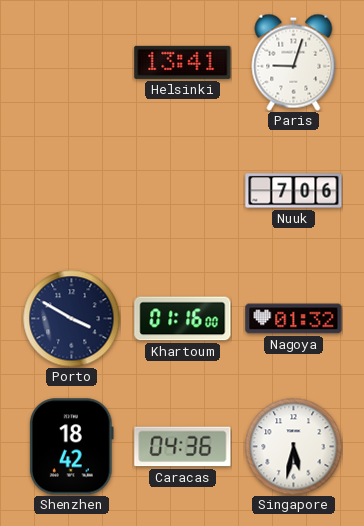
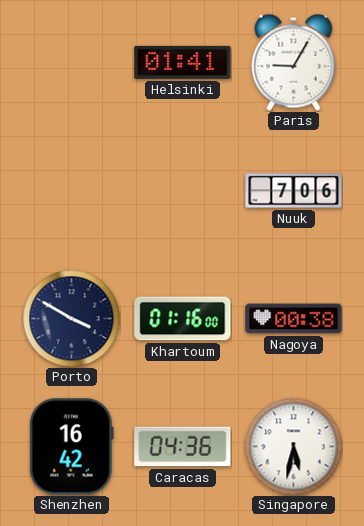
Helsinki: 13:41 -> 01:41
Paris: 9:03 -> 9:05
Nagoya: 01:32 -> 00:38
Shenzhen: 18:42 -> 16:42
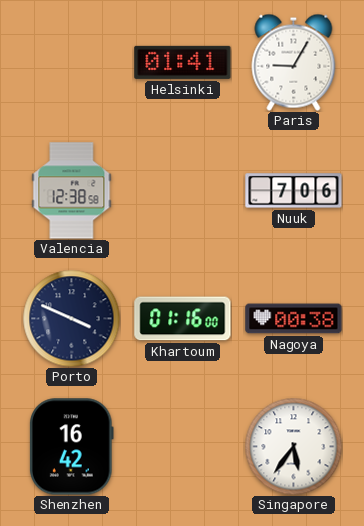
Valencia: none -> 12:38
Porto: 3:50 -> 3:49
Caracas: 04:36 -> none
Singapore: 5:32 -> 5:36
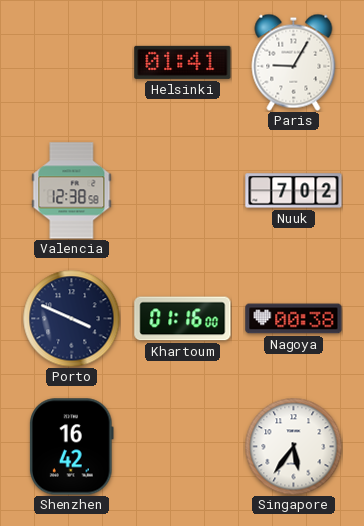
Nuuk: 7:06 -> 7:02
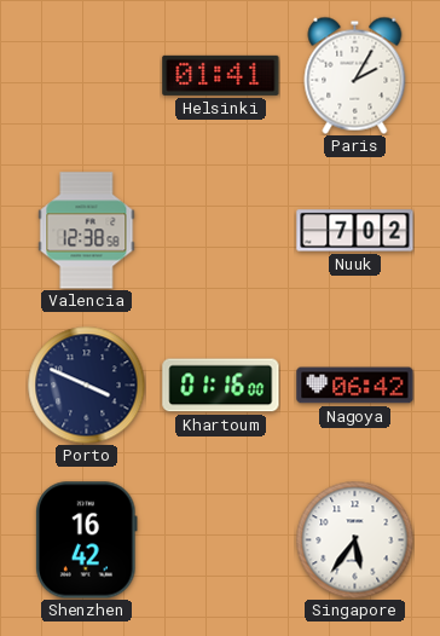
Paris: 9:05 -> 2:05
Nagoya: 00:38 -> 06:42
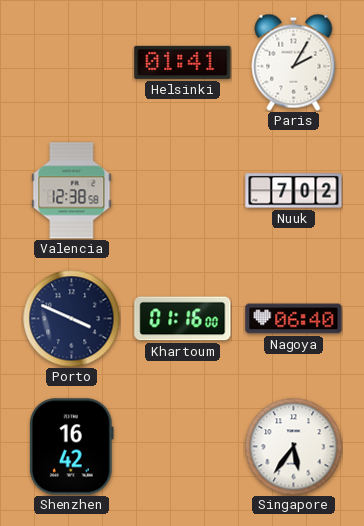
Nagoya: 06:42 -> 06:40
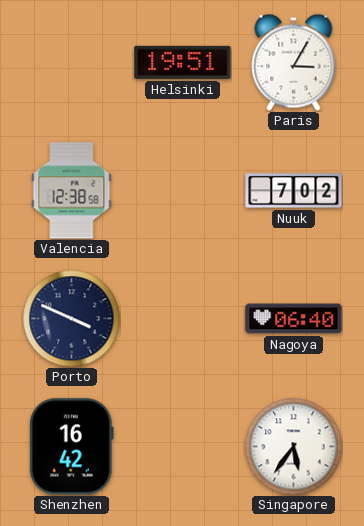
Helsinki: 01:41 -> 19:51
Paris: 2:05 -> 3:05
Khartoum: 01:16 -> none
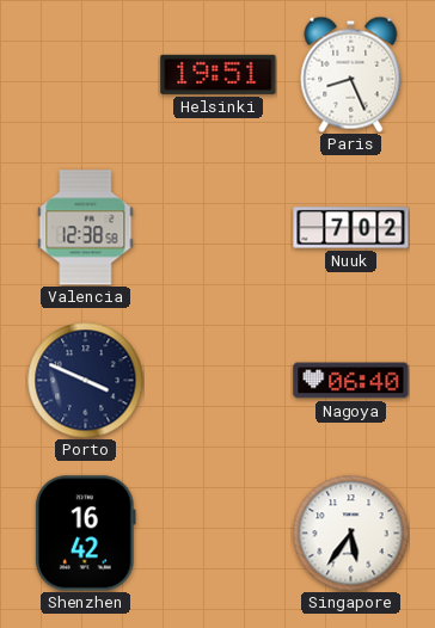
Paris: 3:05 -> 8:26
